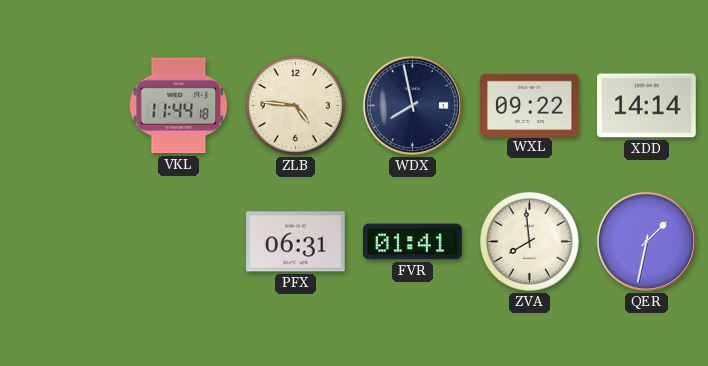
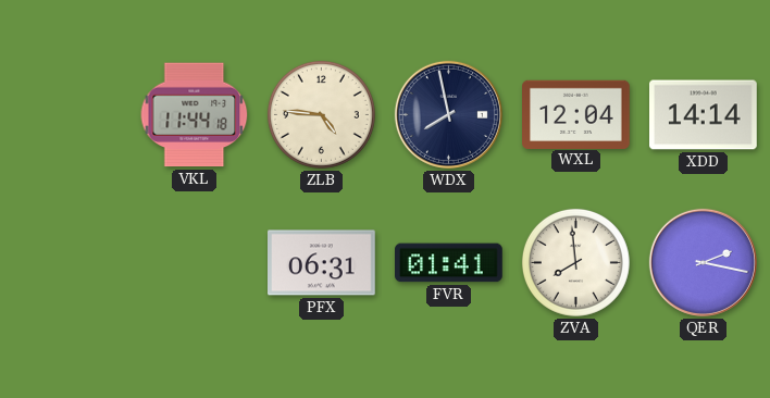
WXL: 09:22 -> 12:04
QER: 1:32 -> 2:17
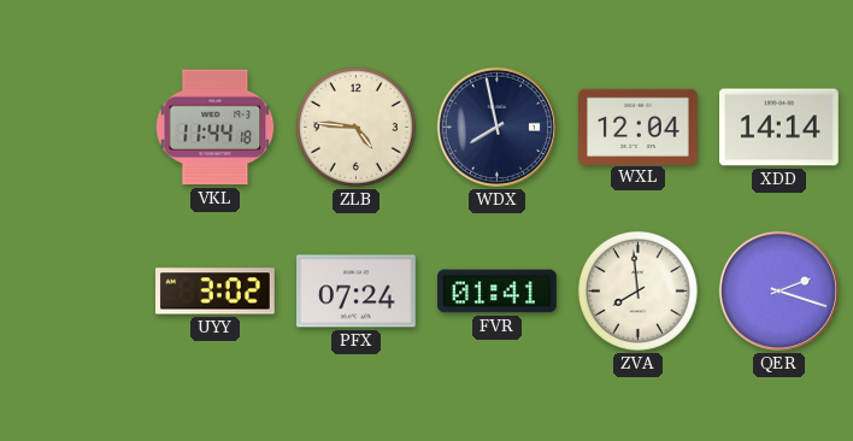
UYY: none -> 3:02
PFX: 06:31 -> 07:24
QER: 2:17 -> 2:18
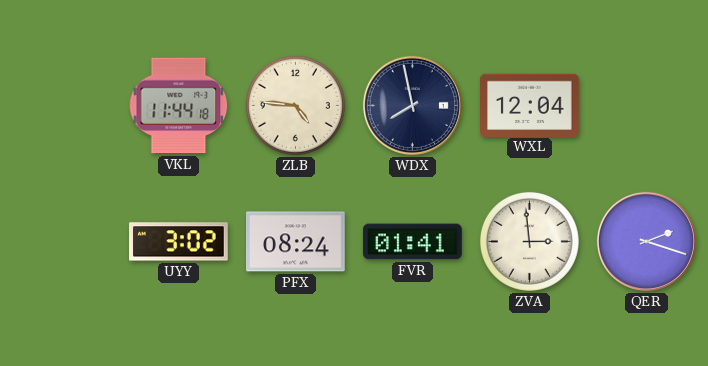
XDD: 14:14 -> none
PFX: 07:24 -> 08:24
ZVA: 7:59 -> 2:59
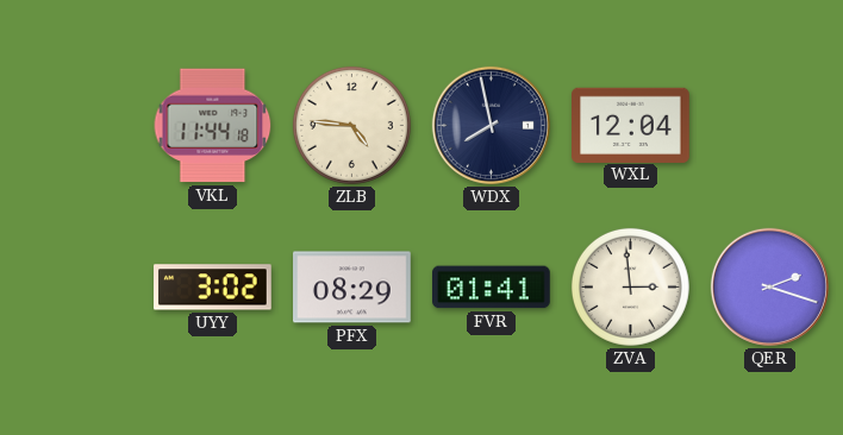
PFX: 08:24 -> 08:29
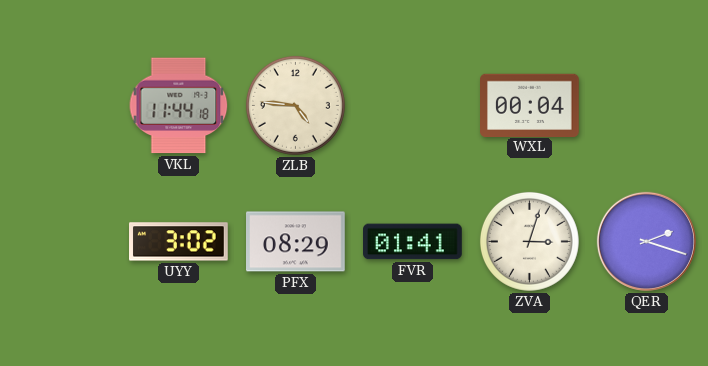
WDX: 7:58 -> none
WXL: 12:04 -> 00:04
ZVA: 2:59 -> 3:03
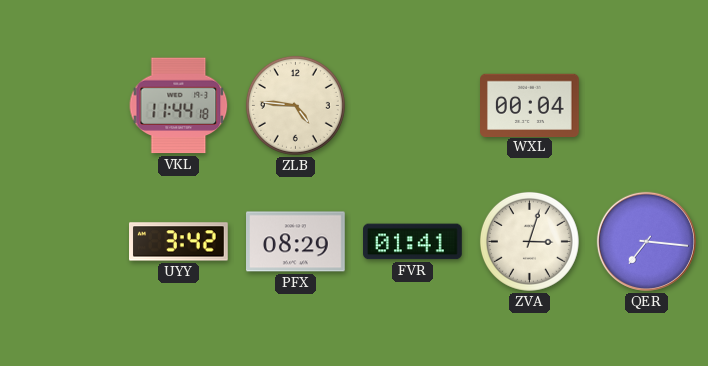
UYY: 3:02 -> 3:42
QER: 2:18 -> 7:16
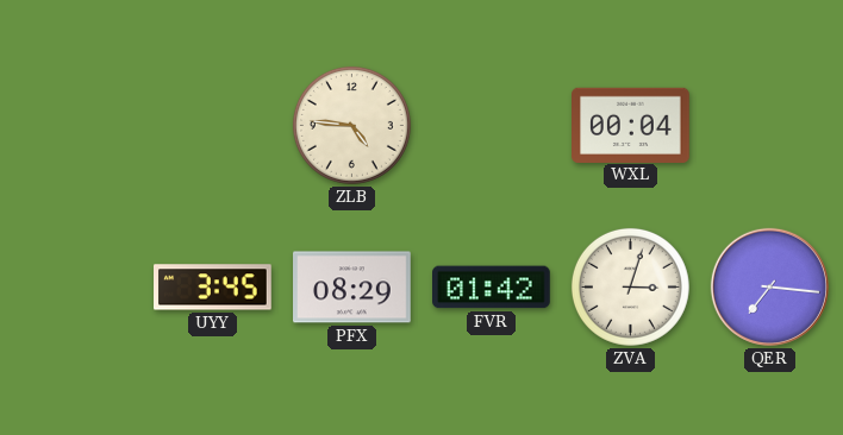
VKL: 11:44 -> none
UYY: 3:42 -> 3:45
FVR: 01:41 -> 01:42
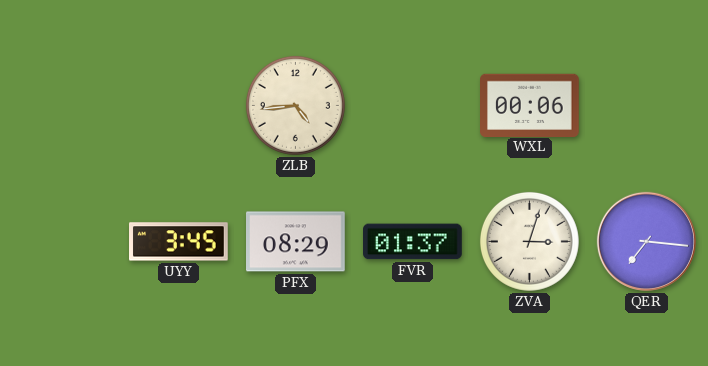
ZLB: 4:46 -> 4:44
WXL: 00:04 -> 00:06
FVR: 01:42 -> 01:37
